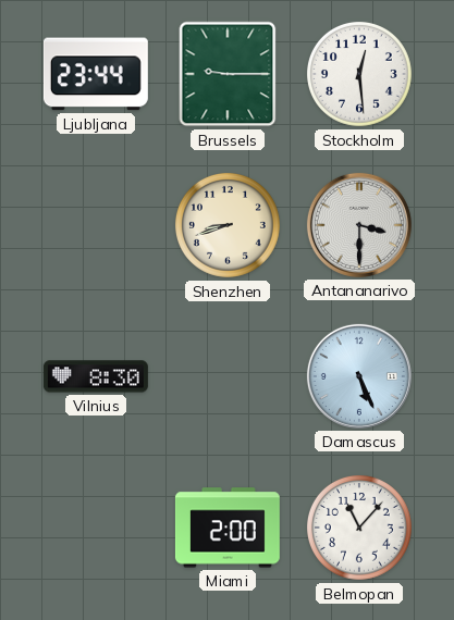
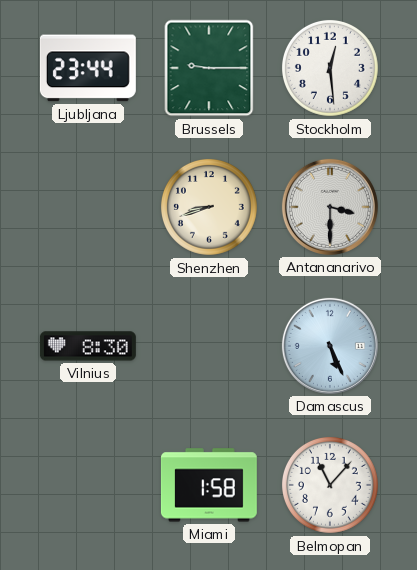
Miami: 2:00 -> 1:58
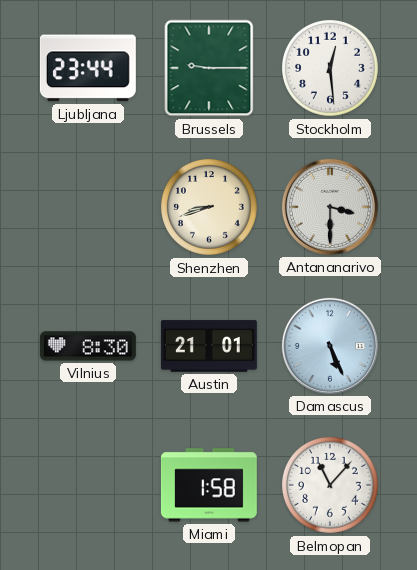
Austin: none -> 21:01
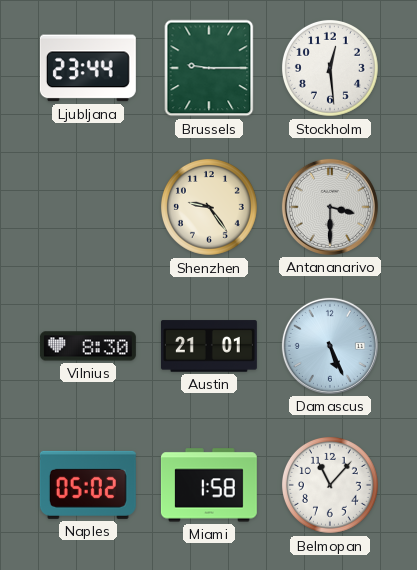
Shenzhen: 8:42 -> 9:24
Naples: none -> 05:02
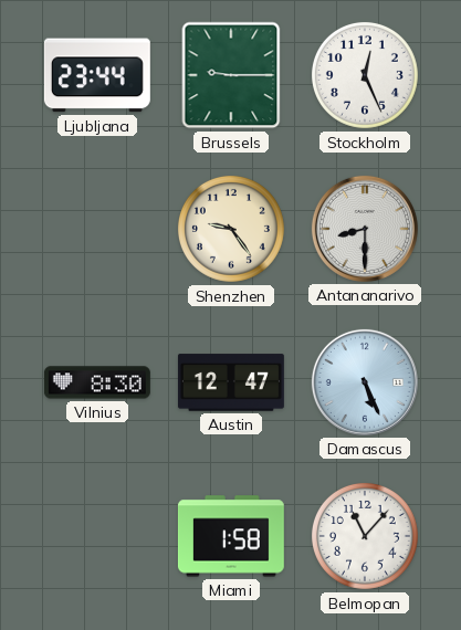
Stockholm: 12:29 -> 12:26
Antananarivo: 3:30 -> 8:30
Austin: 21:01 -> 12:47
Naples: 05:02 -> none
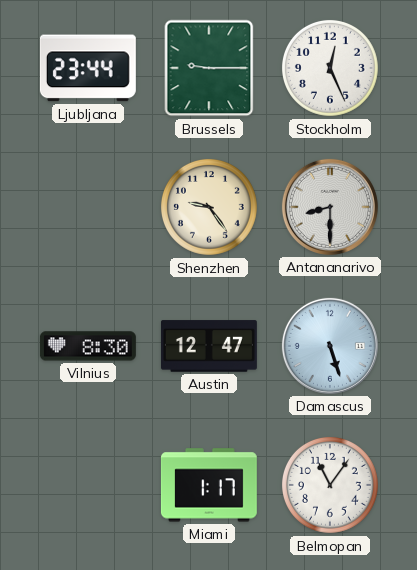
Damascus: 5:26 -> 5:27
Miami: 1:58 -> 1:17
Belmopan: 11:07 -> 11:06
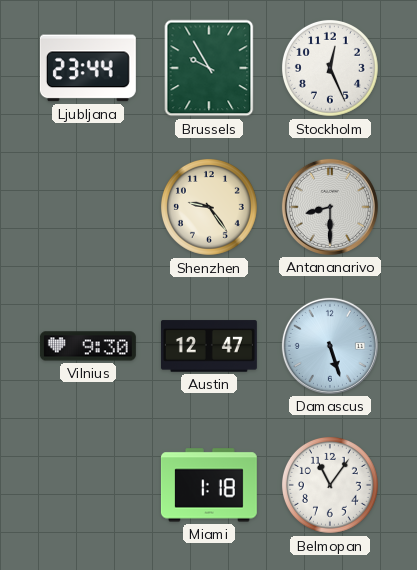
Brussels: 9:15 -> 9:55
Vilnius: 8:30 -> 9:30
Miami: 1:17 -> 1:18
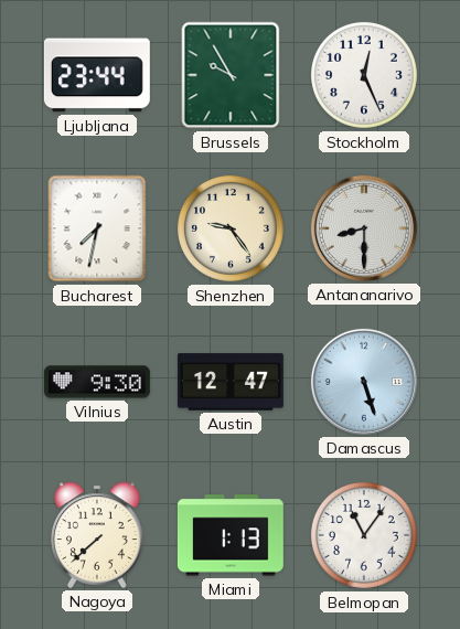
Bucharest: none -> 7:32
Nagoya: none -> 7:38
Miami: 1:18 -> 1:13
